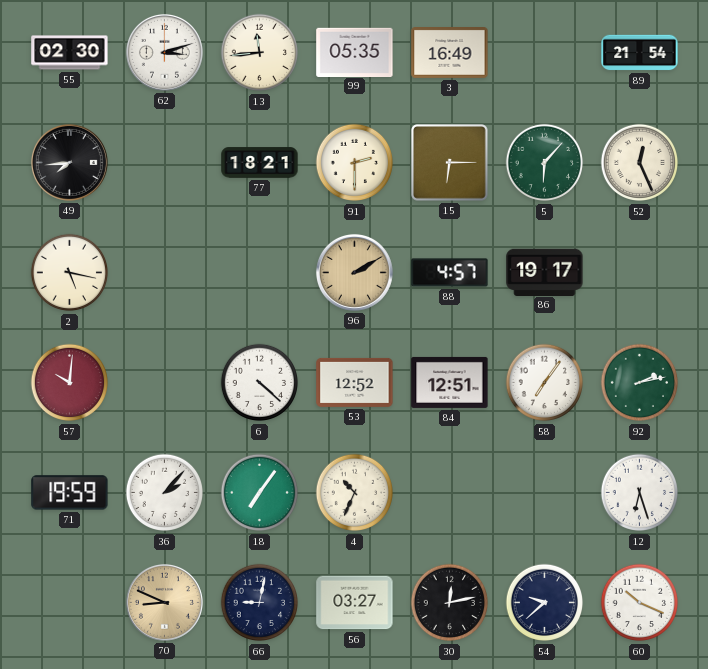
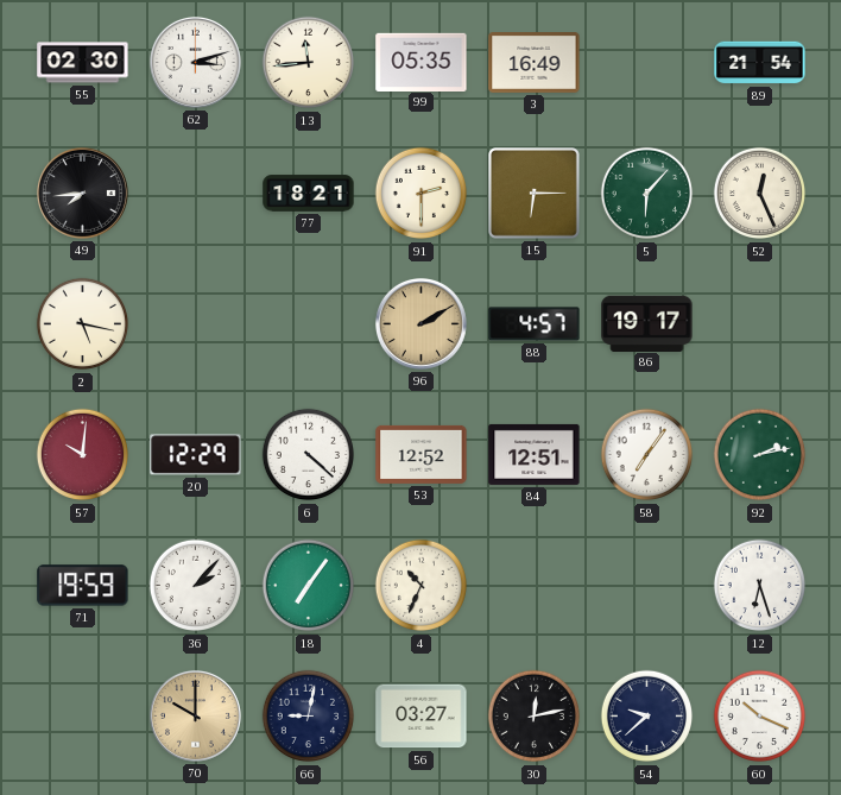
20: none -> 12:29
70: 8:49 -> 10:00
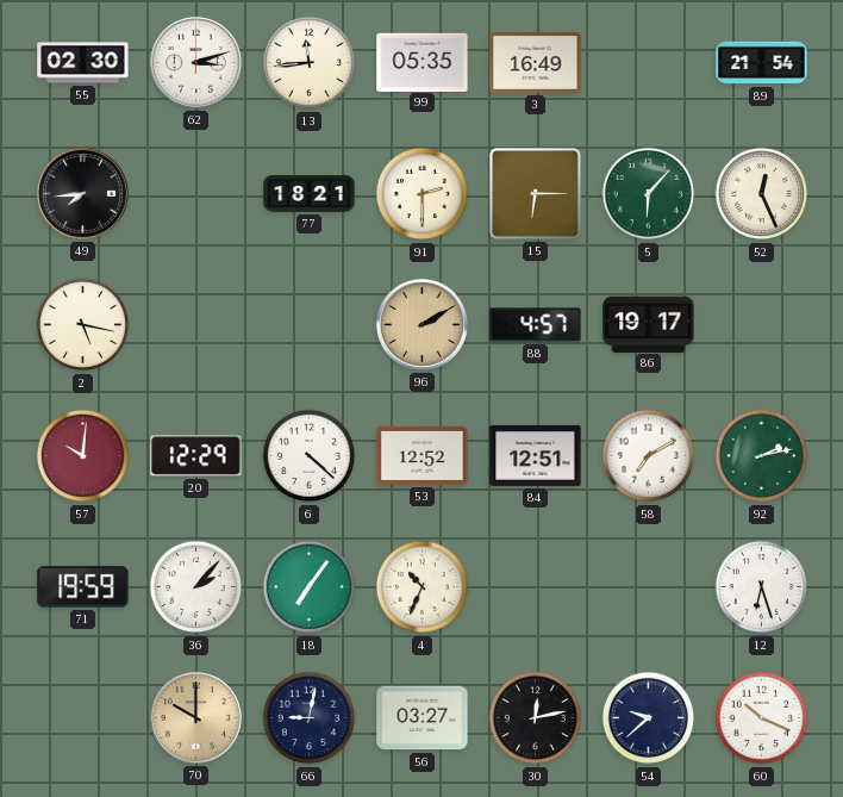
58: 7:06 -> 7:10
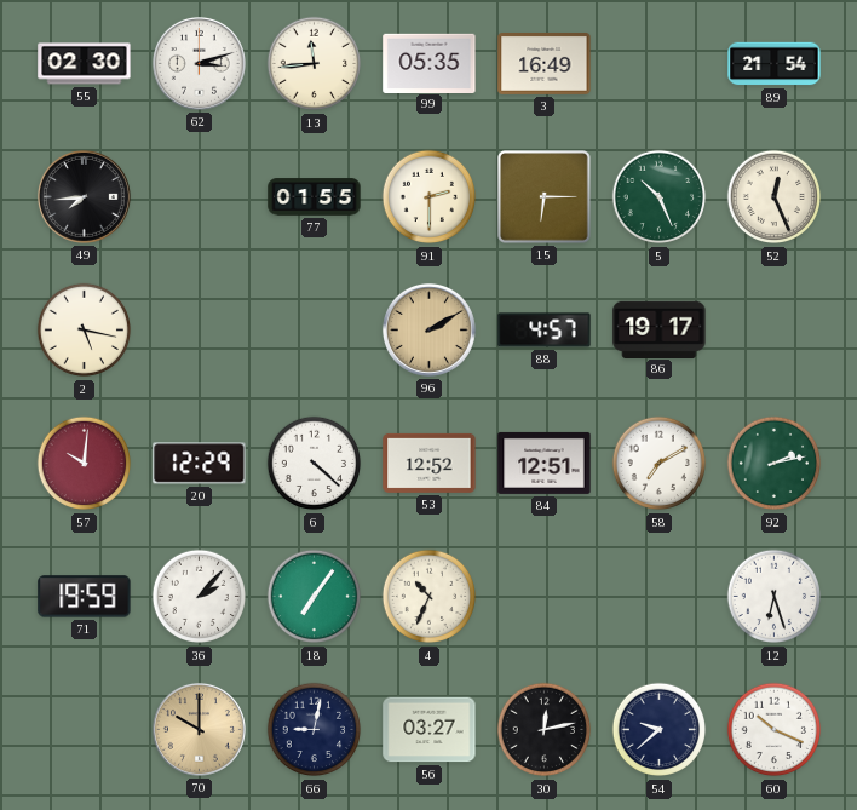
77: 18:21 -> 01:55
5: 6:07 -> 10:26
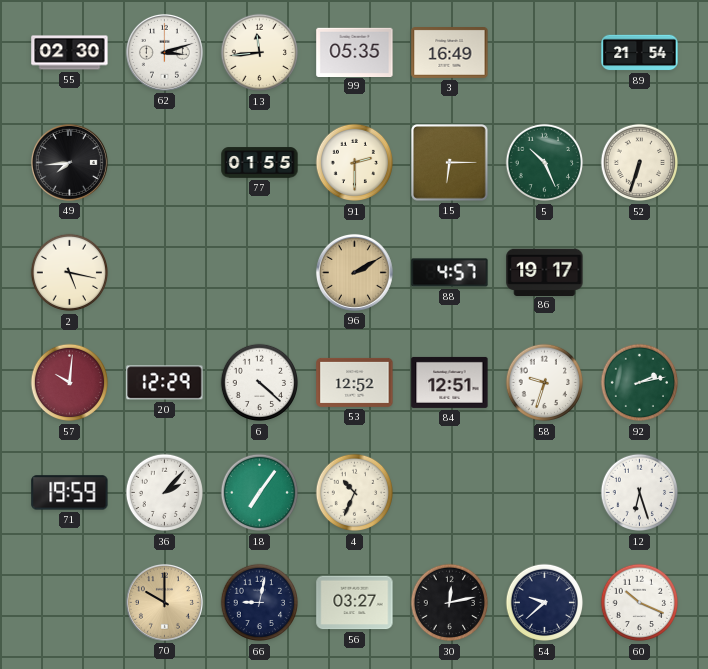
52: 12:26 -> 6:33
58: 7:10 -> 9:33
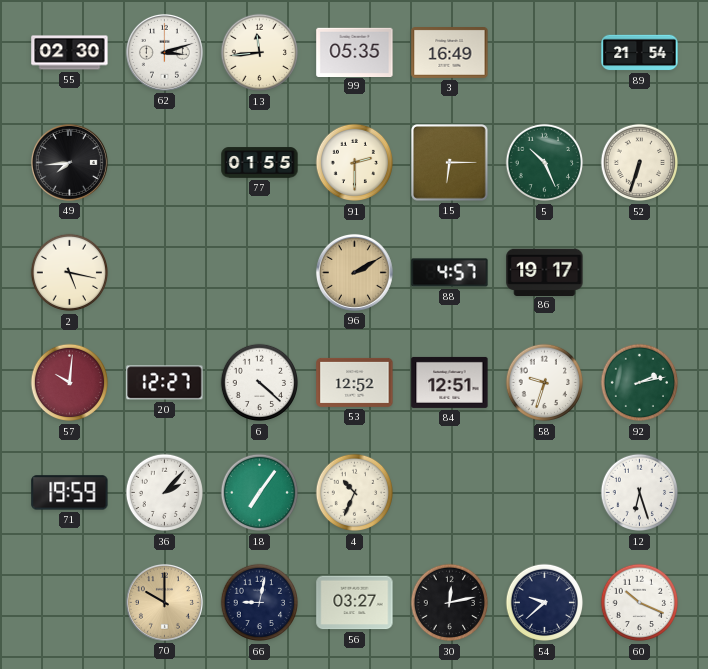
20: 12:29 -> 12:27
